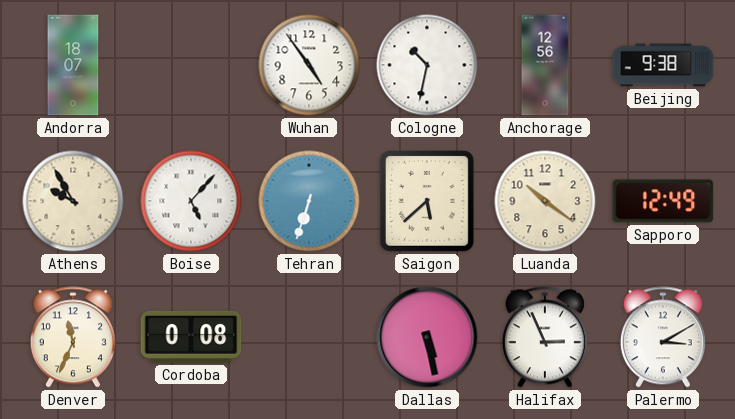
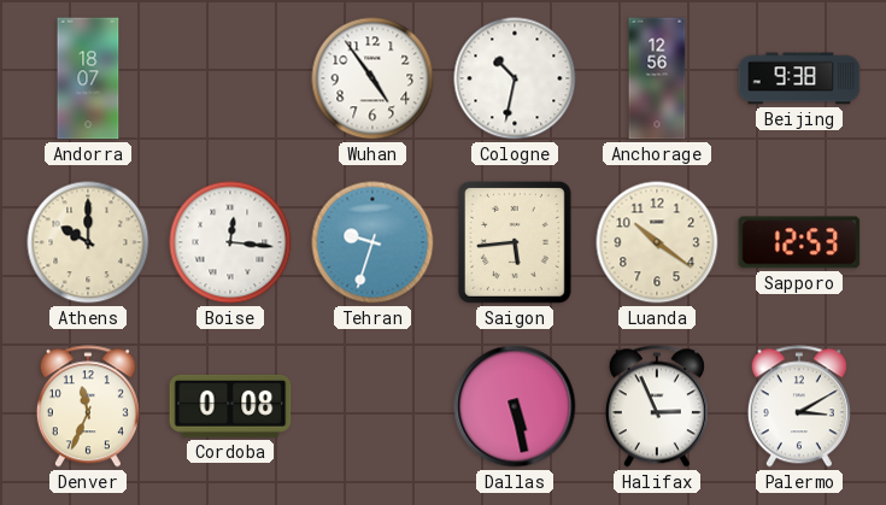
Athens: 9:55 -> 10:00
Boise: 5:07 -> 12:16
Tehran: 6:33 -> 9:33
Saigon: 5:38 -> 5:44
Sapporo: 12:49 -> 12:53
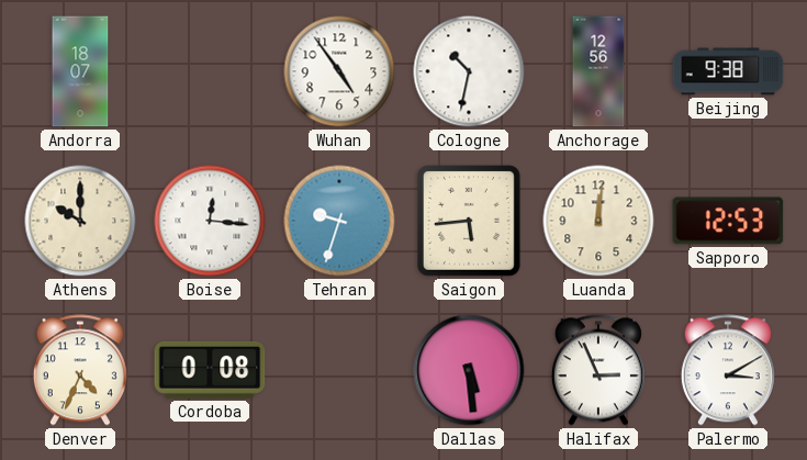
Luanda: 10:21 -> 12:01
Denver: 11:34 -> 4:34
Dallas: 5:28 -> 5:29
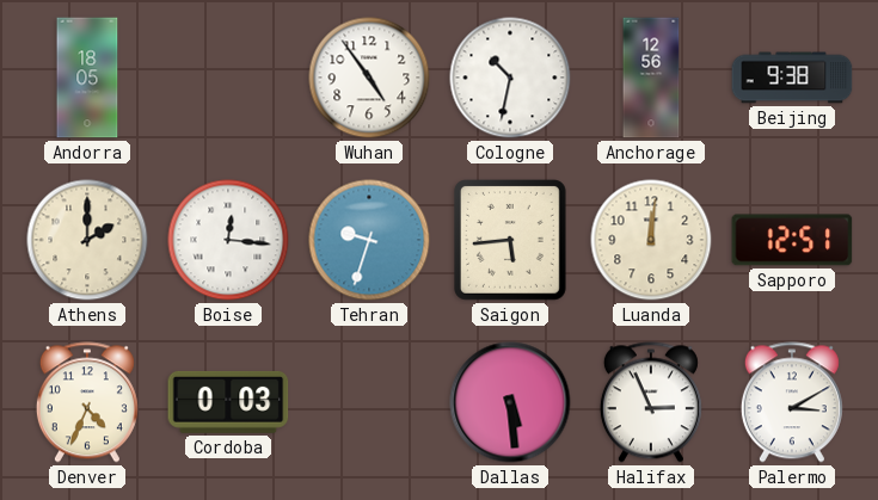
Andorra: 18:07 -> 18:05
Athens: 10:00 -> 2:00
Sapporo: 12:53 -> 12:51
Cordoba: 0:08 -> 0:03
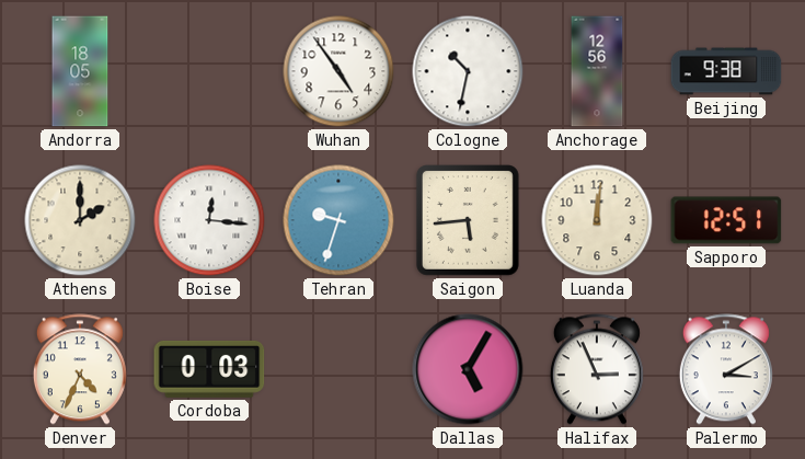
Dallas: 5:29 -> 5:05
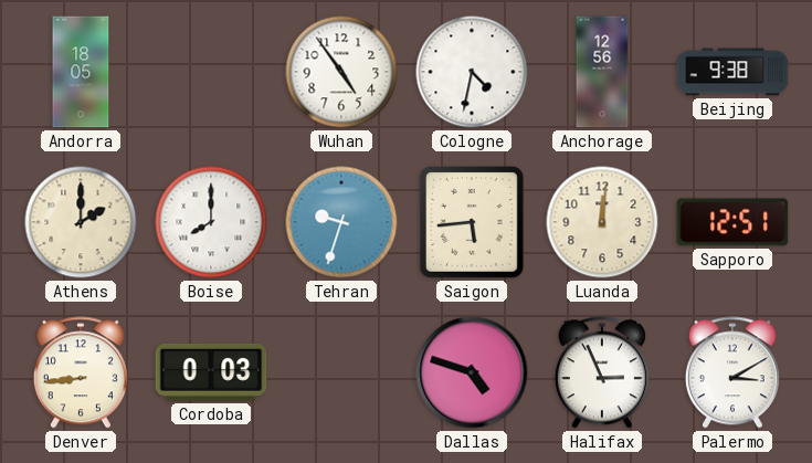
Cologne: 10:32 -> 4:32
Boise: 12:16 -> 8:00
Denver: 4:34 -> 8:44
Dallas: 5:05 -> 4:48
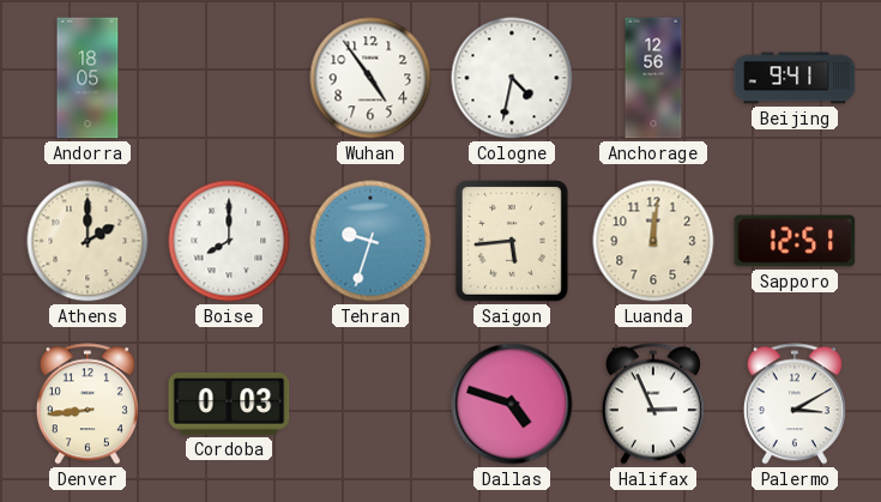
Beijing: 9:38 -> 9:41
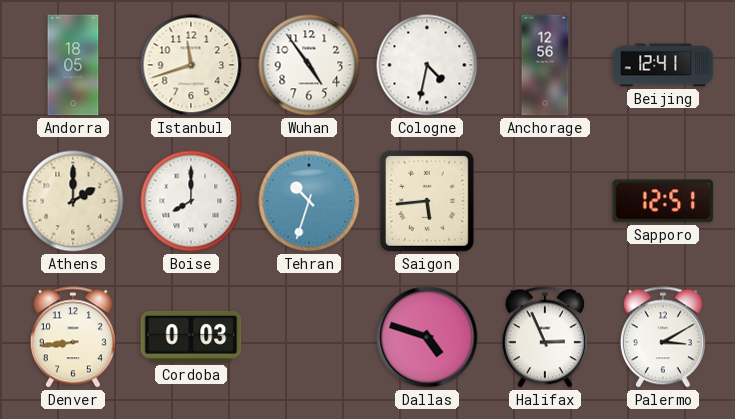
Istanbul: none -> 11:42
Beijing: 9:41 -> 12:41
Tehran: 9:33 -> 10:33
Luanda: 12:01 -> none
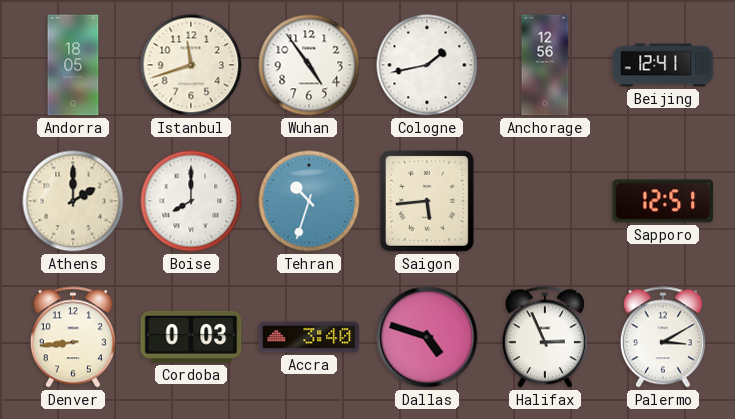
Cologne: 4:32 -> 1:43
Accra: none -> 3:40
